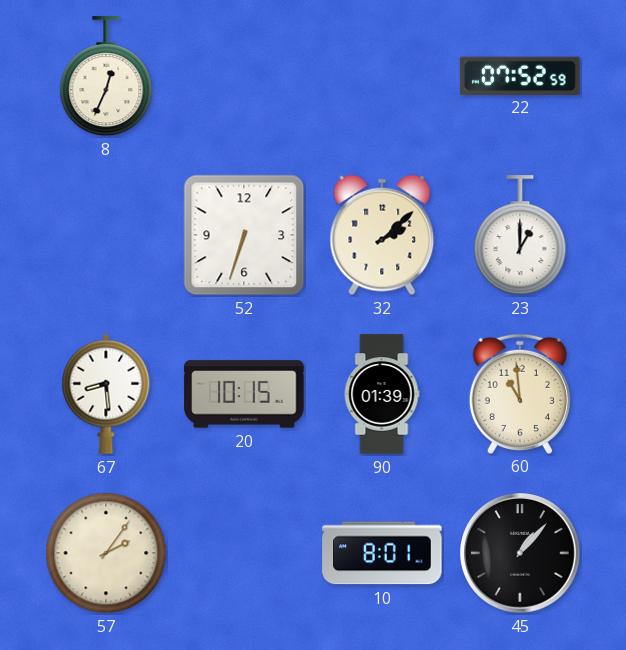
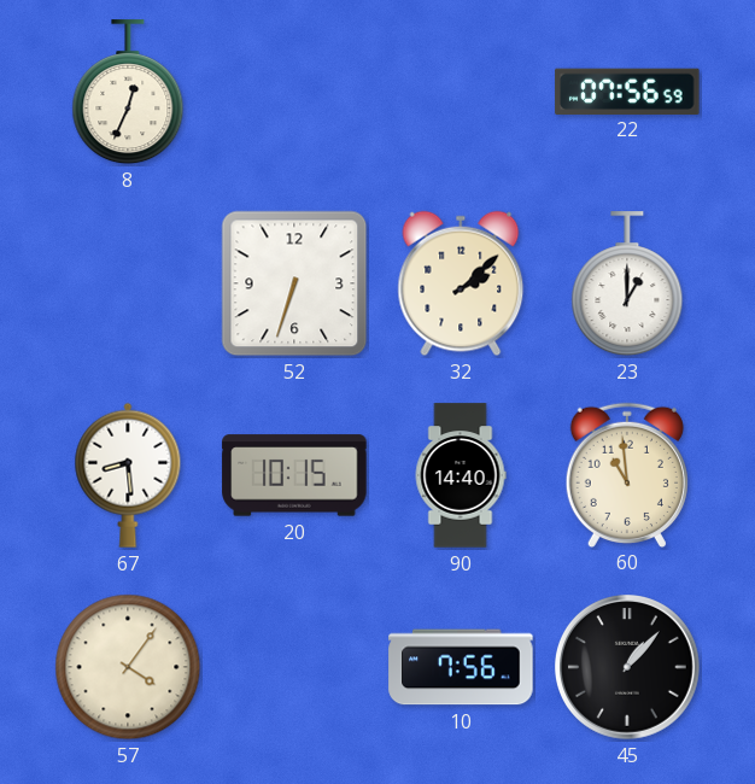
22: 07:52 -> 07:56
90: 01:39 -> 14:40
57: 2:06 -> 4:06
10: 8:01 -> 7:56
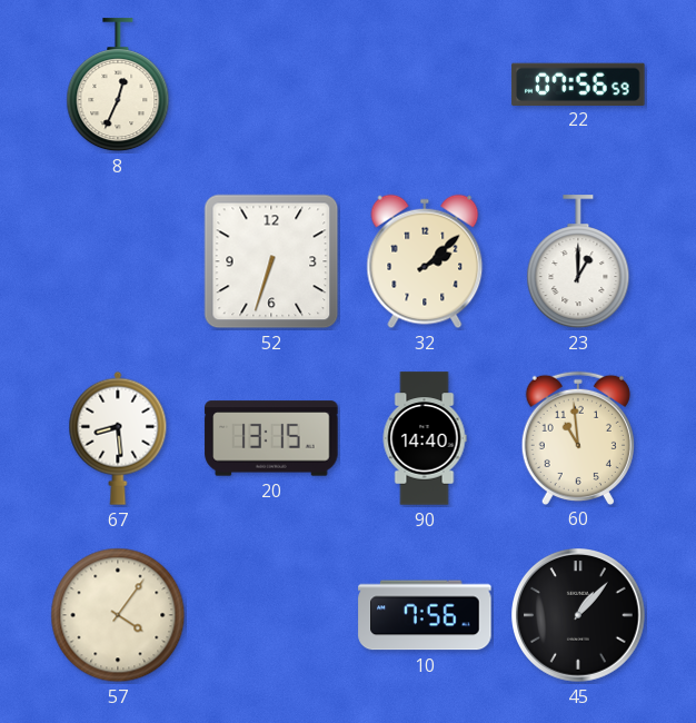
20: 10:15 -> 13:15
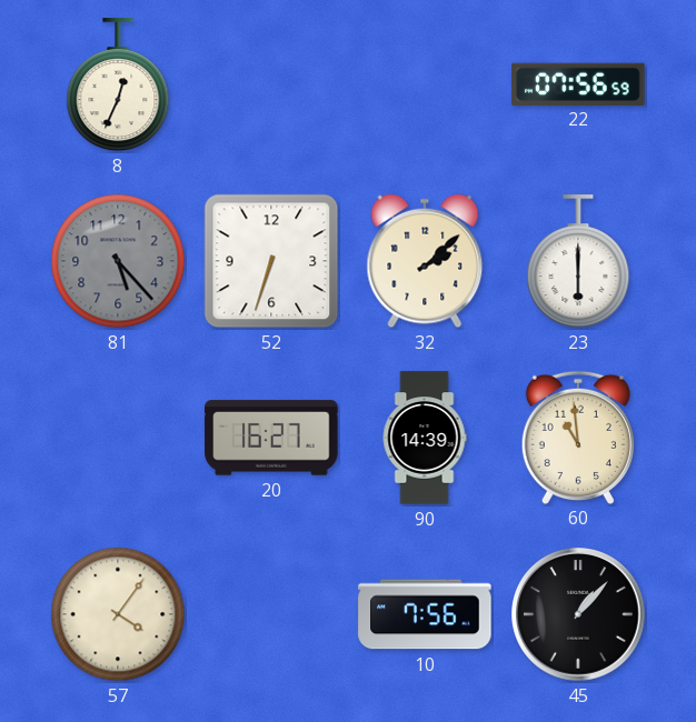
81: none -> 5:23
23: 1:00 -> 6:00
67: 8:29 -> none
20: 13:15 -> 16:27
90: 14:40 -> 14:39
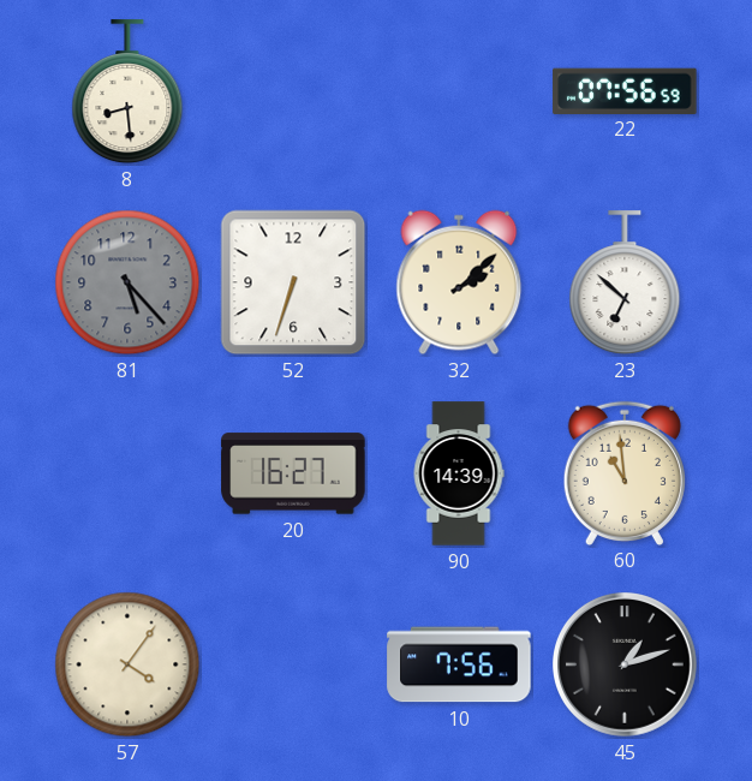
8: 12:34 -> 8:29
23: 6:00 -> 6:52
45: 1:07 -> 1:12
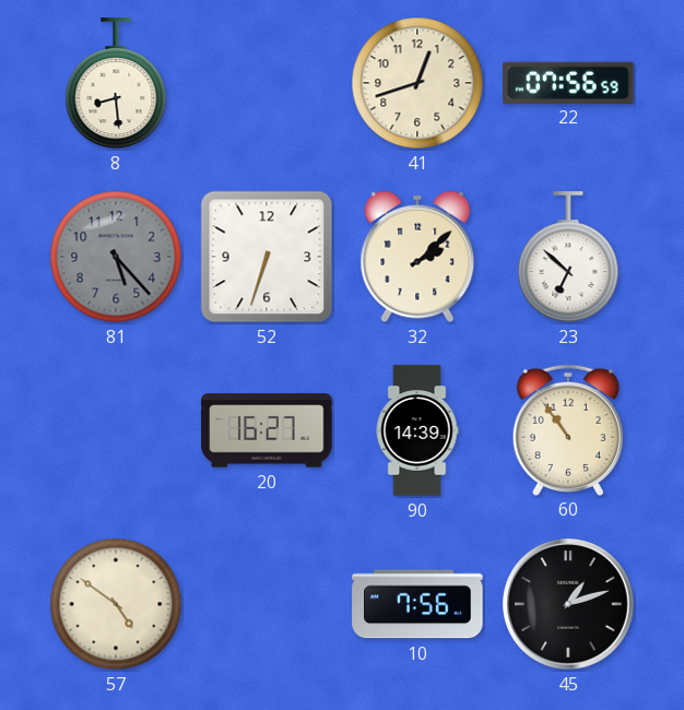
41: none -> 12:42
60: 10:59 -> 10:54
57: 4:06 -> 4:51
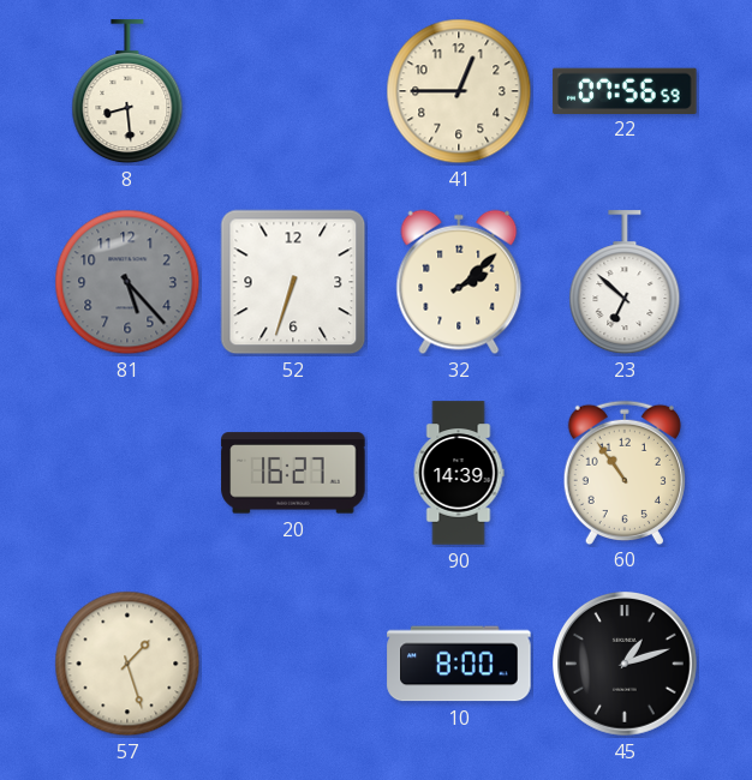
41: 12:42 -> 12:45
57: 4:51 -> 1:27
10: 7:56 -> 8:00
